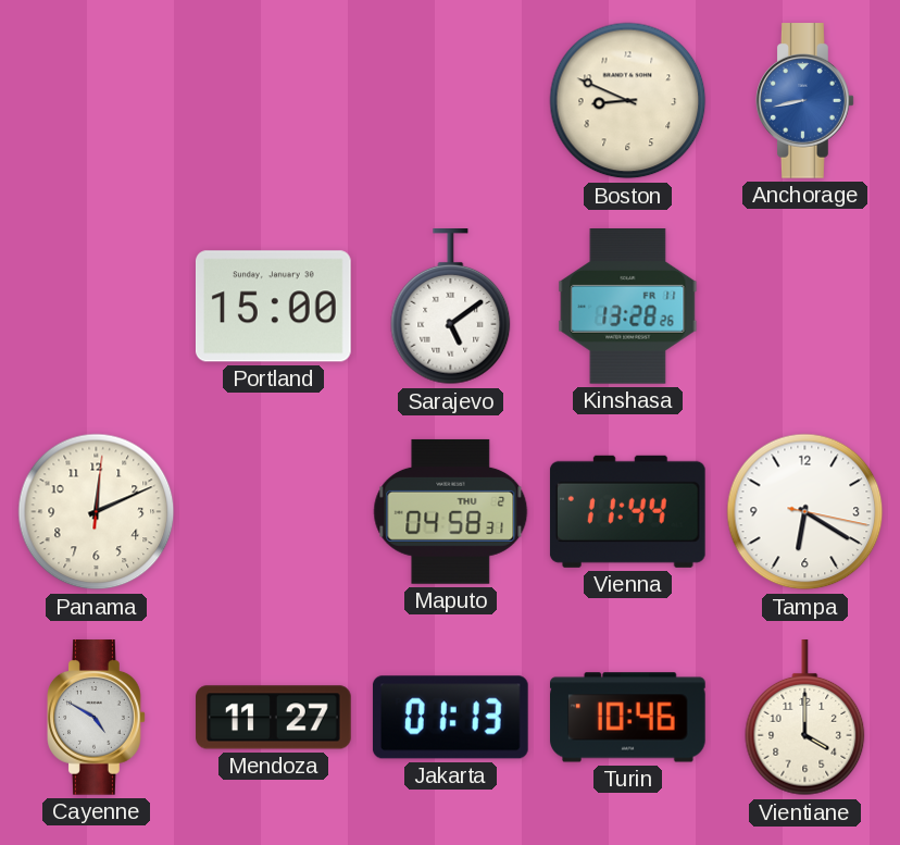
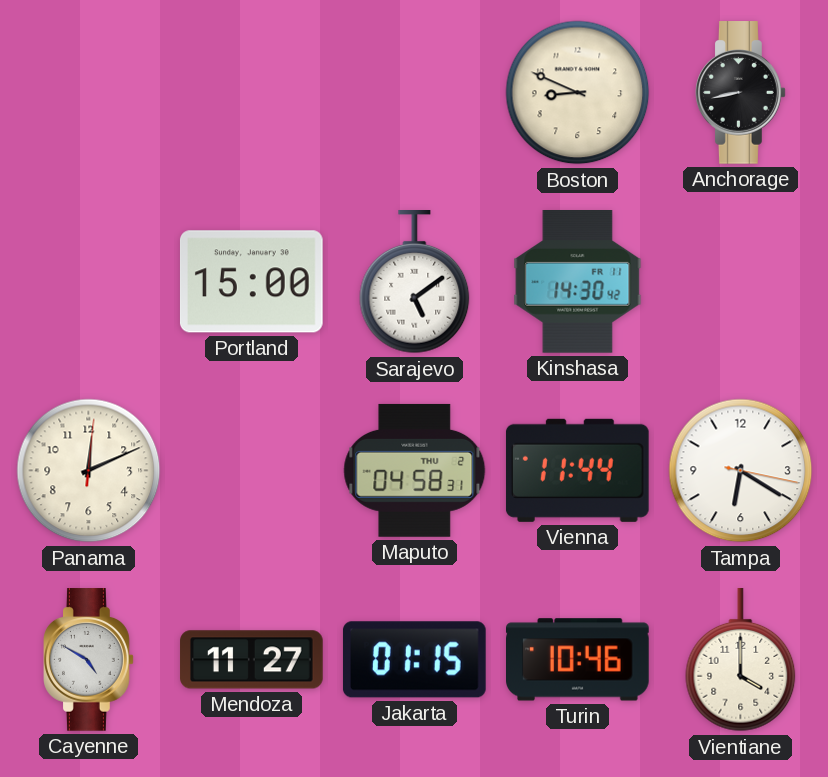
Anchorage dial: blue -> black
Kinshasa: 13:28 -> 14:30
Jakarta: 01:13 -> 01:15
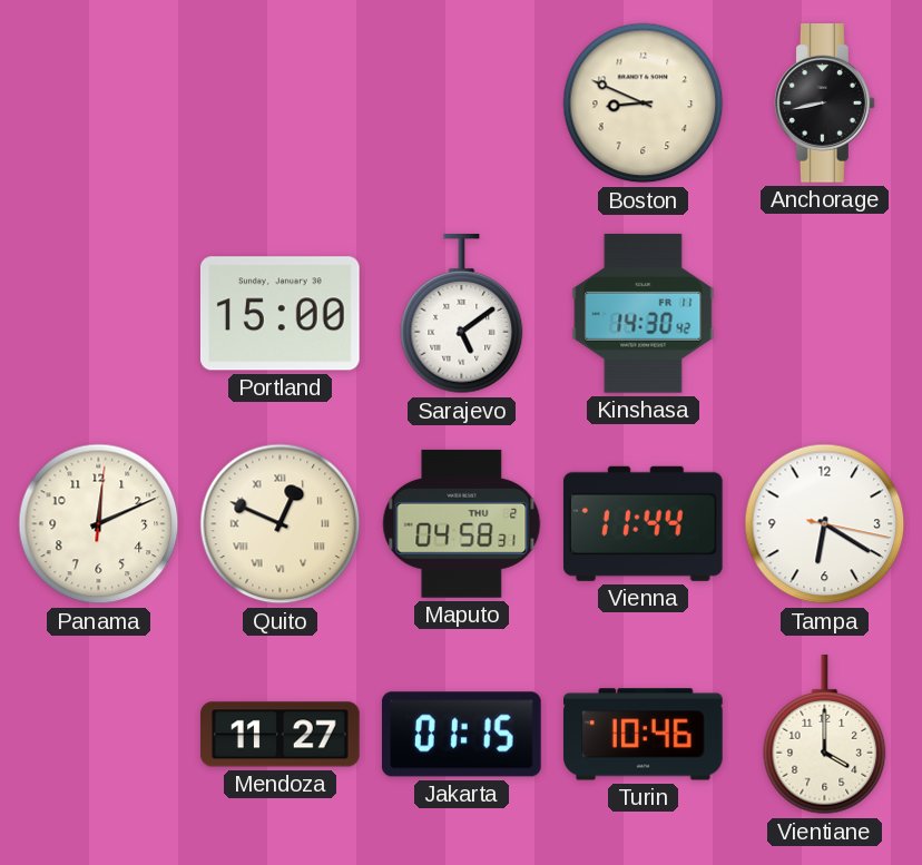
Quito: none -> 12:49
Cayenne: 4:50 -> none
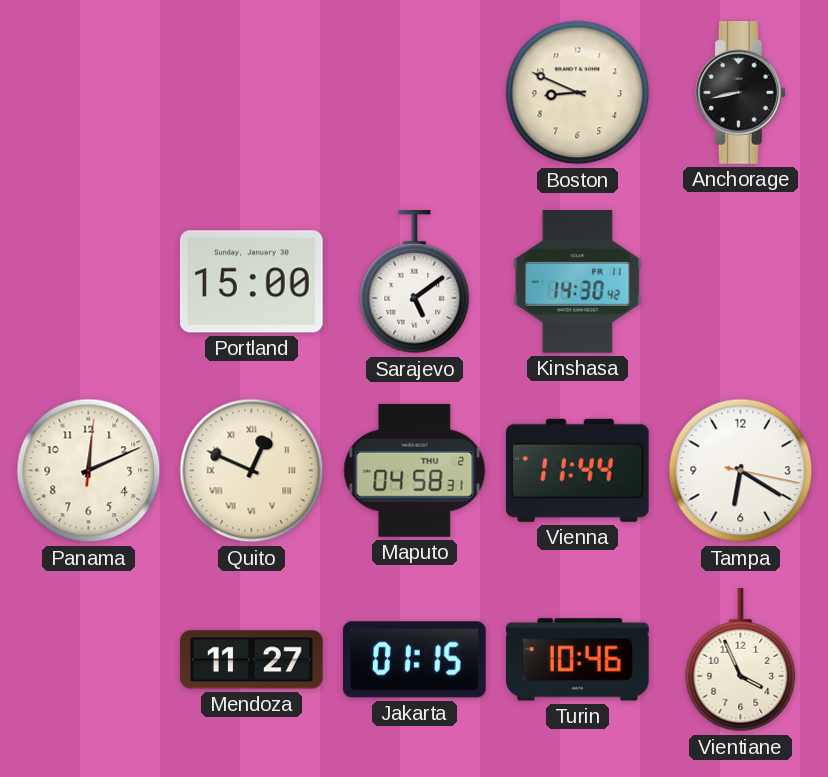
Vientiane: 4:00 -> 3:56
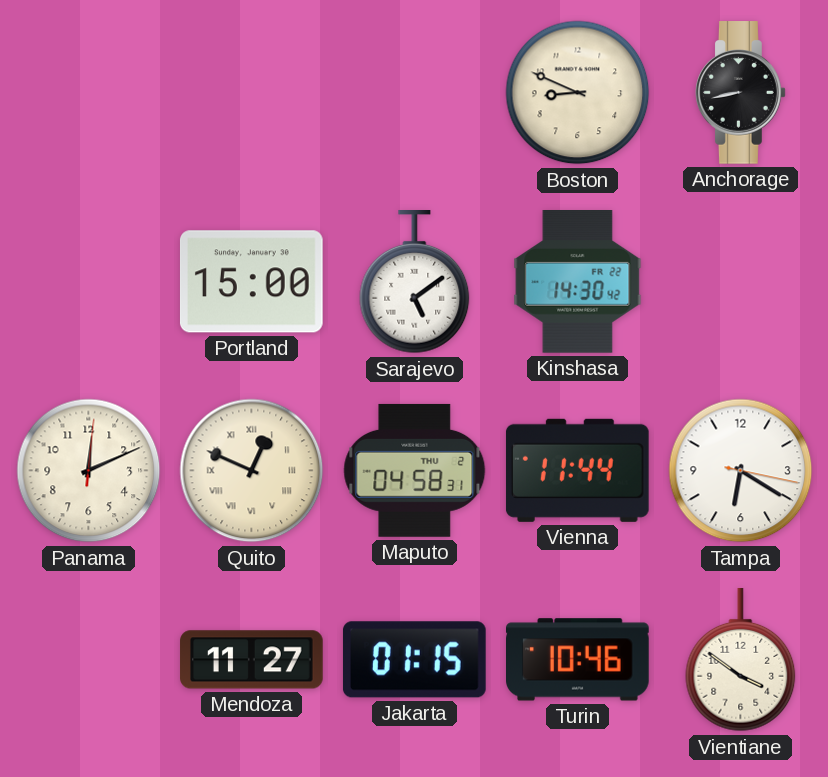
Kinshasa date: FR 11 -> FR 22
Vientiane: 3:56 -> 3:51
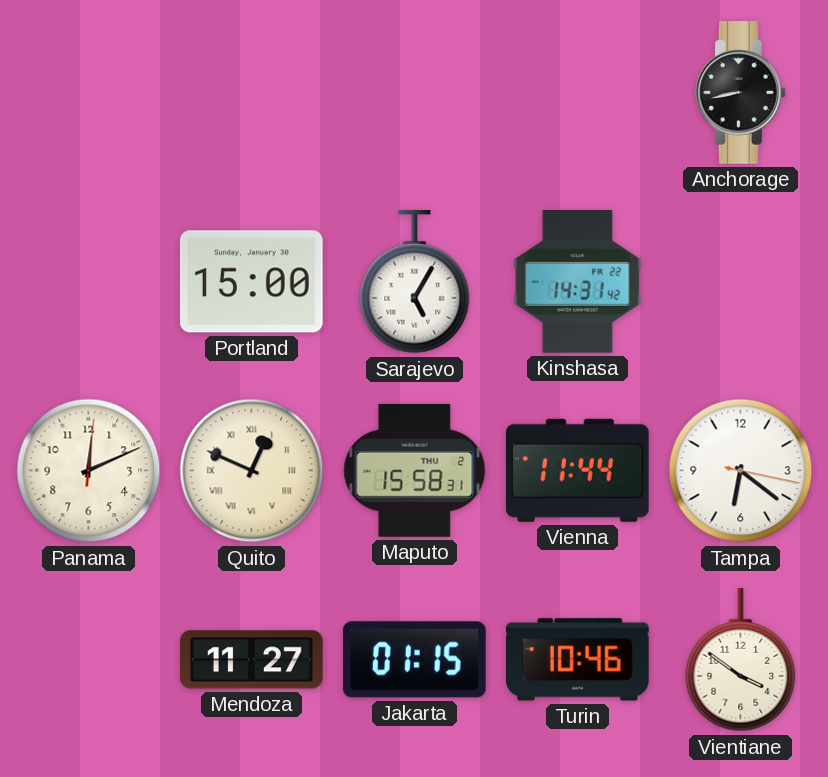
Boston: 8:49 -> none
Sarajevo: 5:09 -> 5:05
Kinshasa: 14:30 -> 14:31
Maputo: 04:58 -> 15:58
Tampa: 6:20 -> 6:21
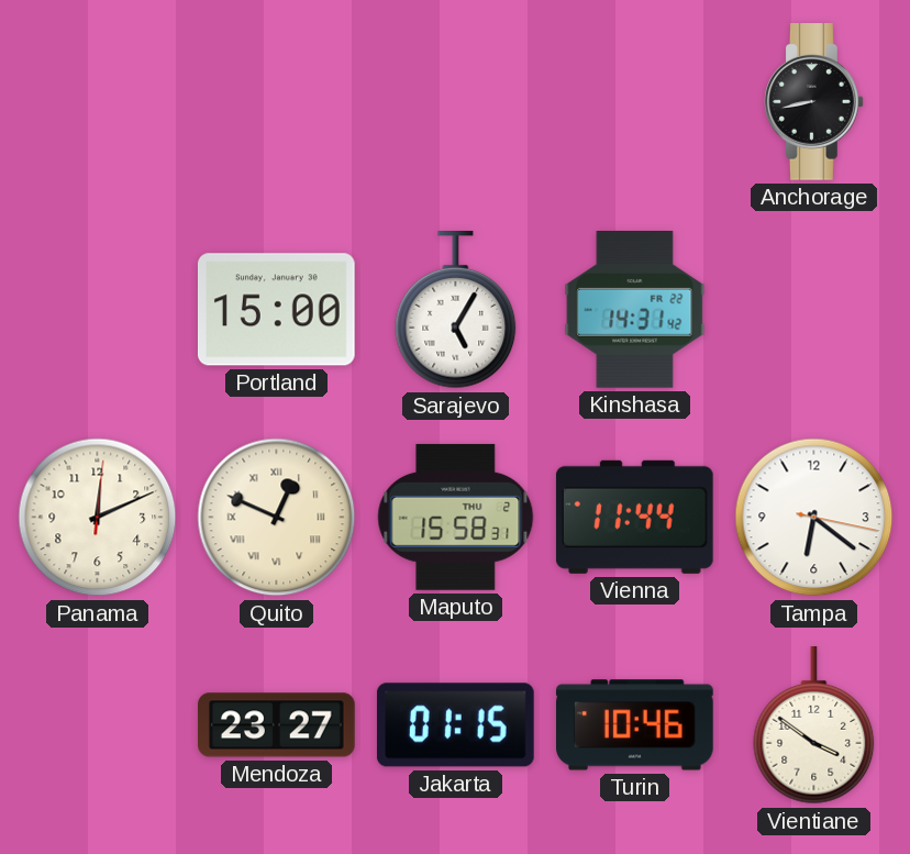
Mendoza: 11:27 -> 23:27
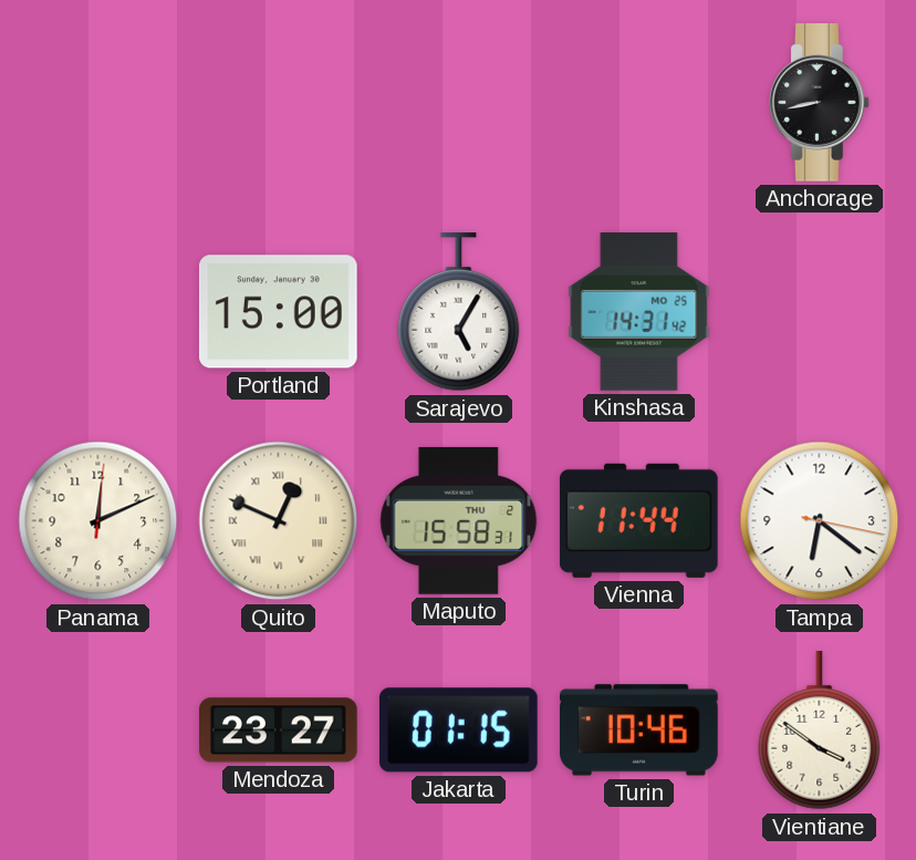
Kinshasa date: FR 22 -> MO 25
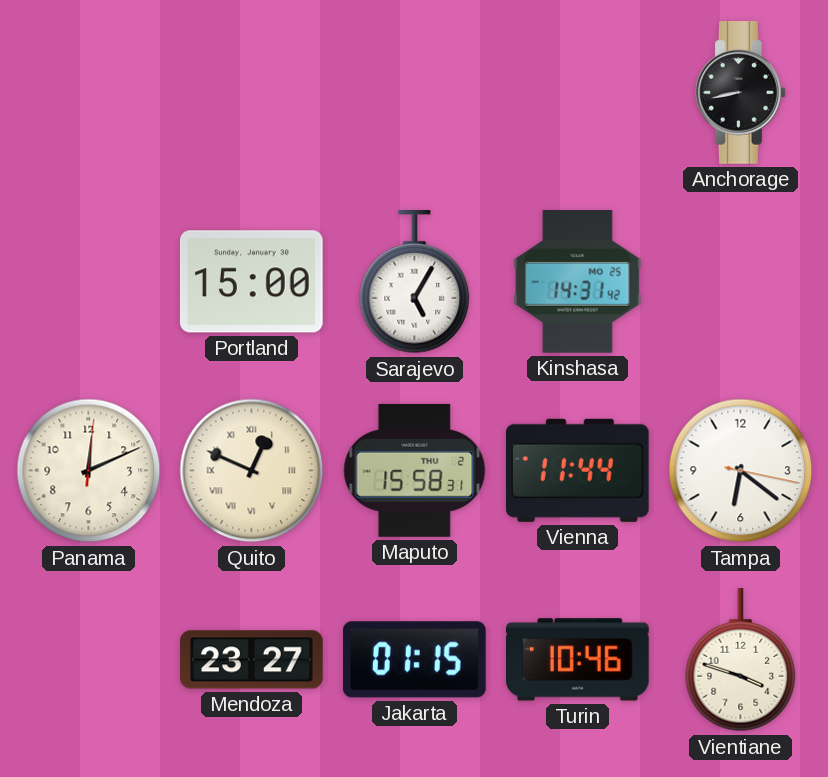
Vientiane: 3:51 -> 3:48
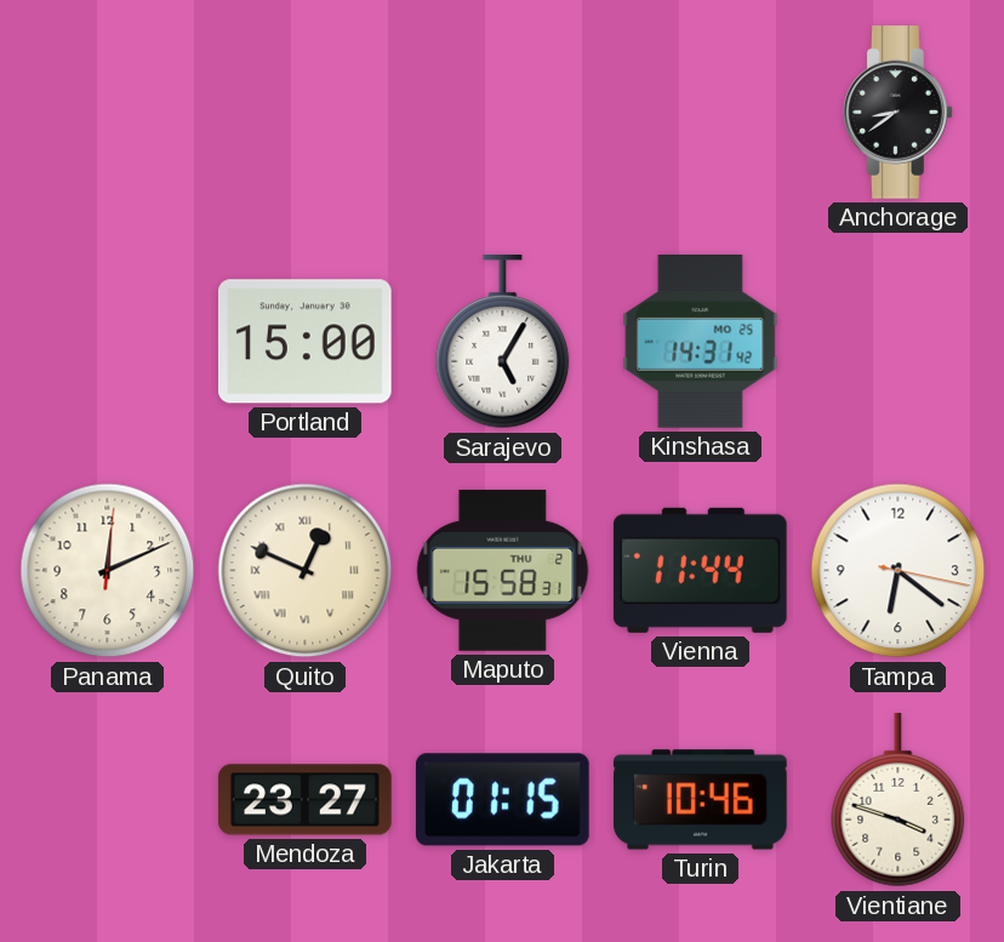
Anchorage: 8:43 -> 8:39
